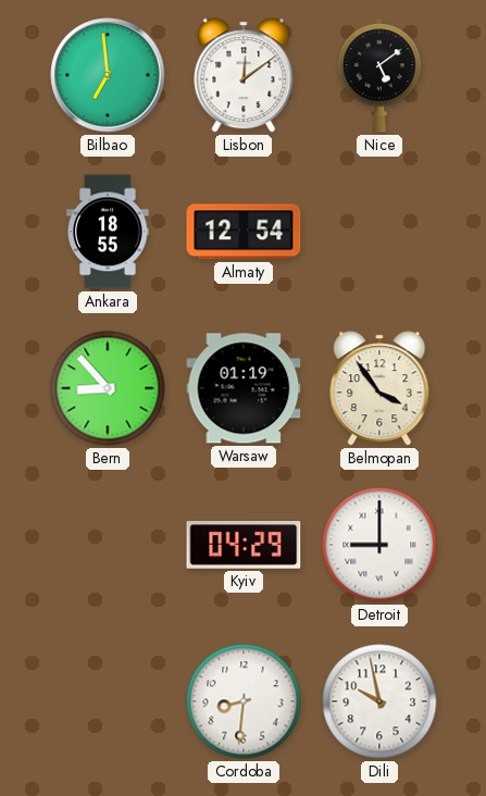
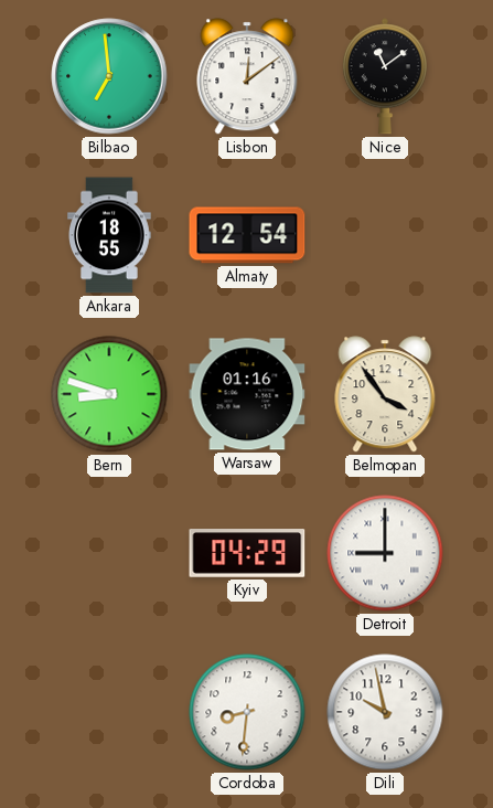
Nice: 5:09 -> 11:09
Bern: 8:53 -> 8:48
Warsaw: 01:19 -> 01:16
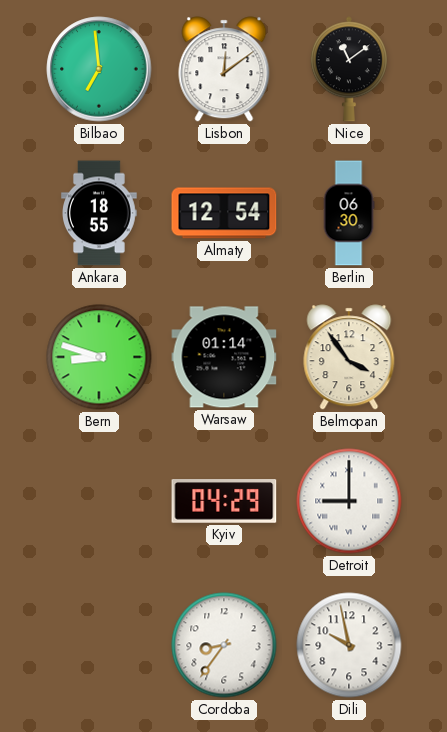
Berlin: none -> 06:30
Warsaw: 01:16 -> 01:14
Cordoba: 8:31 -> 8:36
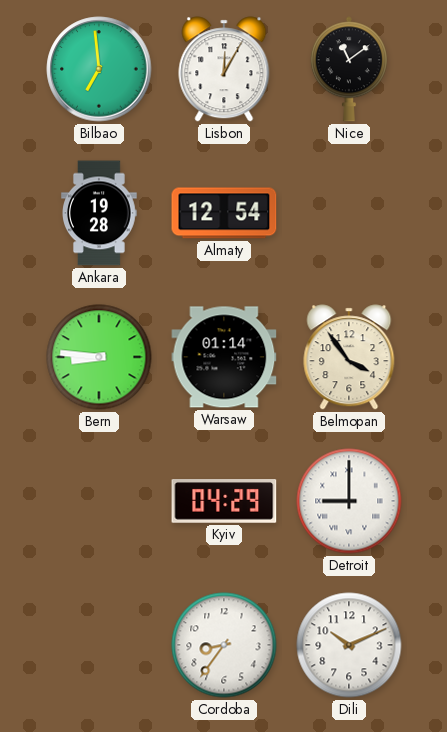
Lisbon: 12:09 -> 12:05
Ankara: 18:55 -> 19:28
Berlin: 06:30 -> none
Bern: 8:48 -> 8:46
Dili: 9:58 -> 10:11
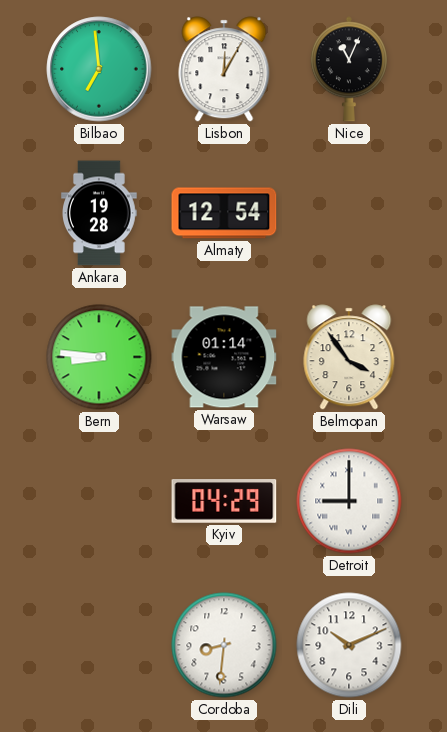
Nice: 11:09 -> 11:04
Cordoba: 8:36 -> 8:31
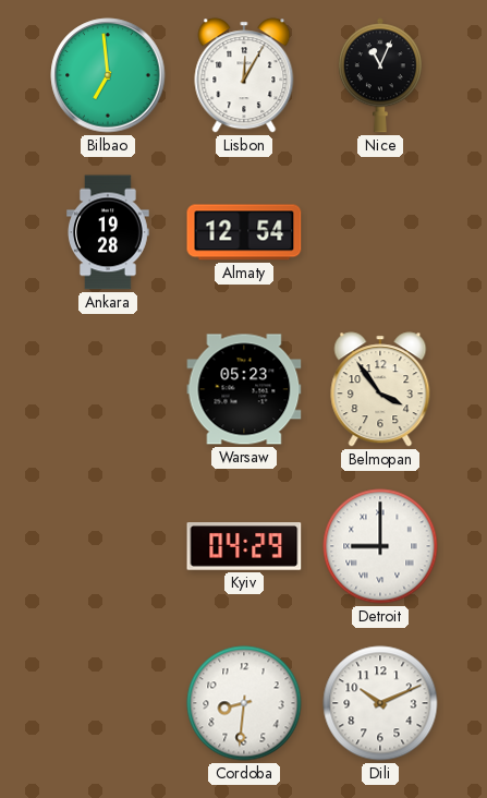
Bern: 8:46 -> none
Warsaw: 01:14 -> 05:23
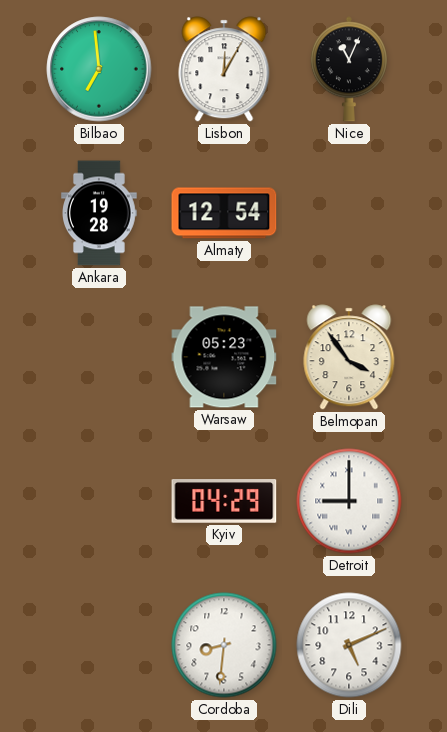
Dili: 10:11 -> 5:11
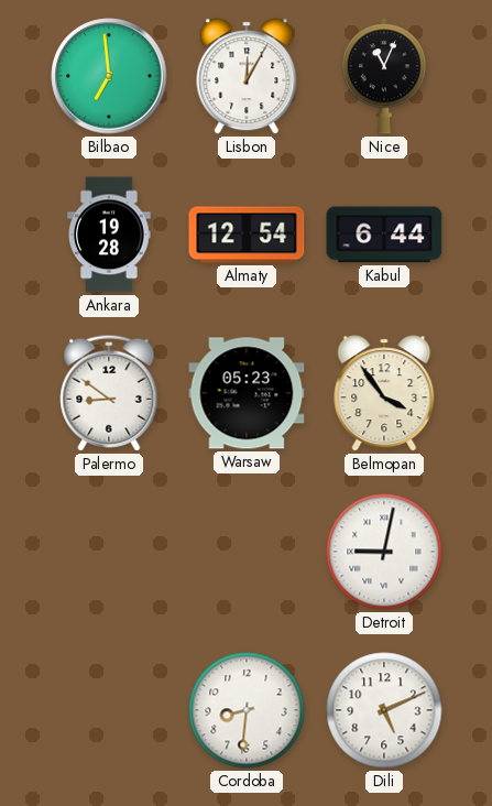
Kabul: none -> 6:44
Palermo: none -> 8:51
Kyiv: 04:29 -> none
Detroit: 9:00 -> 9:02
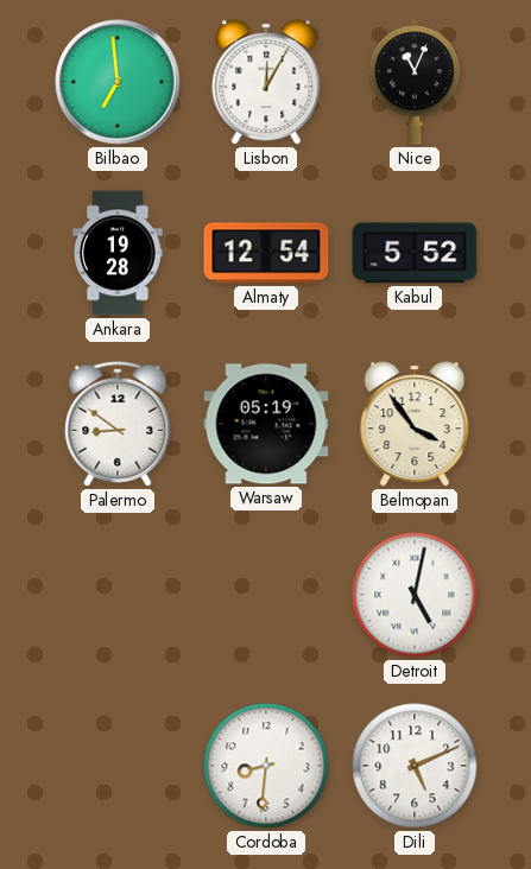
Kabul: 6:44 -> 5:52
Warsaw: 05:23 -> 05:19
Detroit: 9:02 -> 5:02
